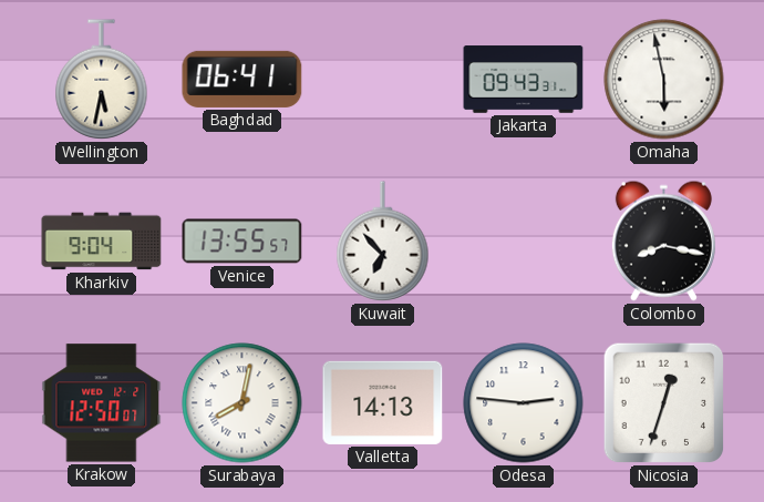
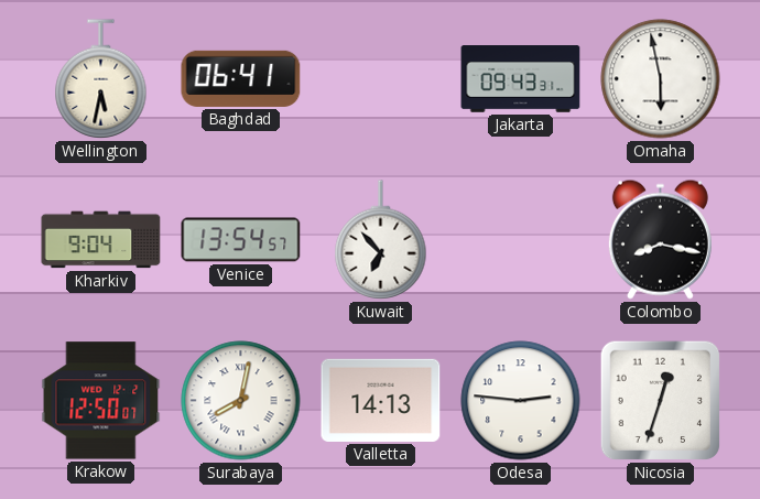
Venice: 13:55 -> 13:54
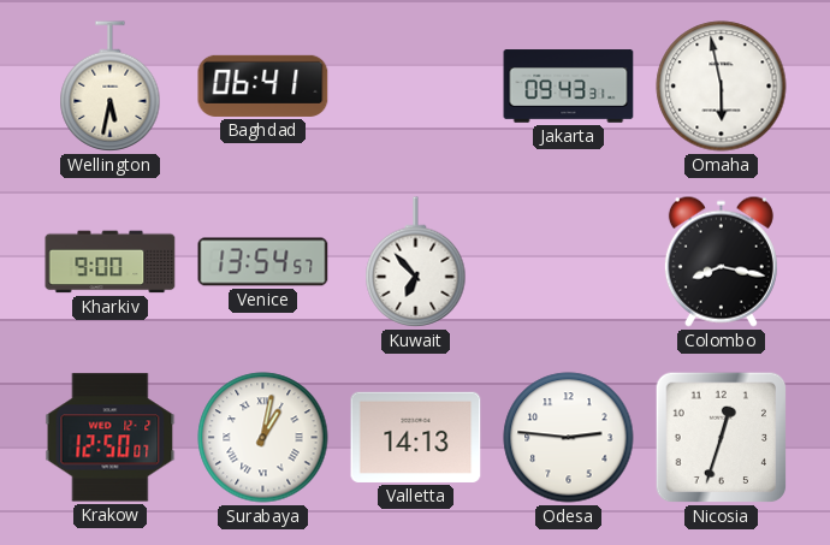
Kharkiv: 9:04 -> 9:00
Surabaya: 8:02 -> 1:02
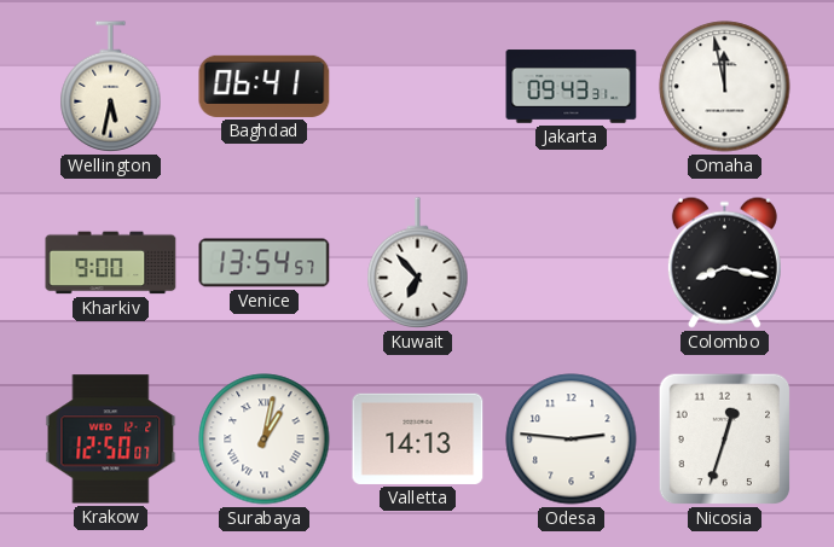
Omaha: 5:58 -> 11:58
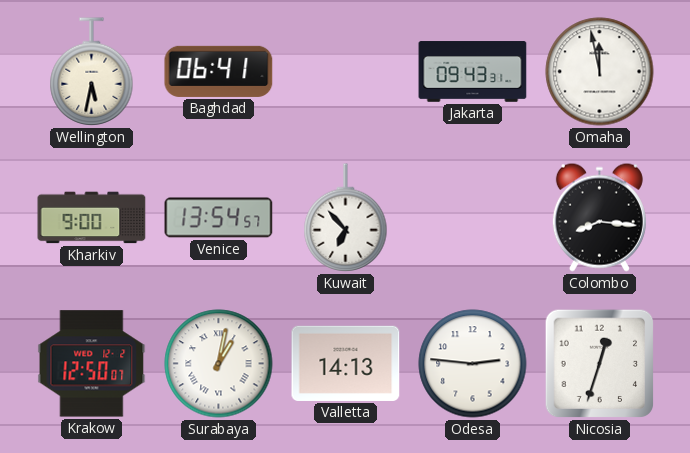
Colombo: 8:17 -> 8:16
